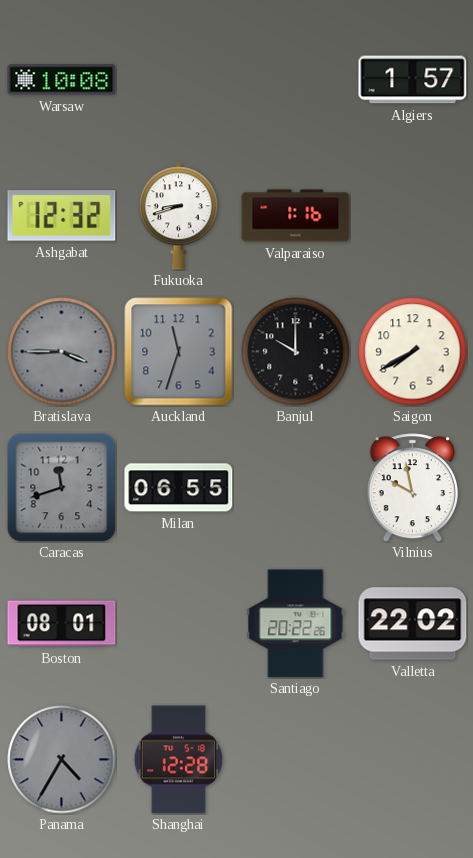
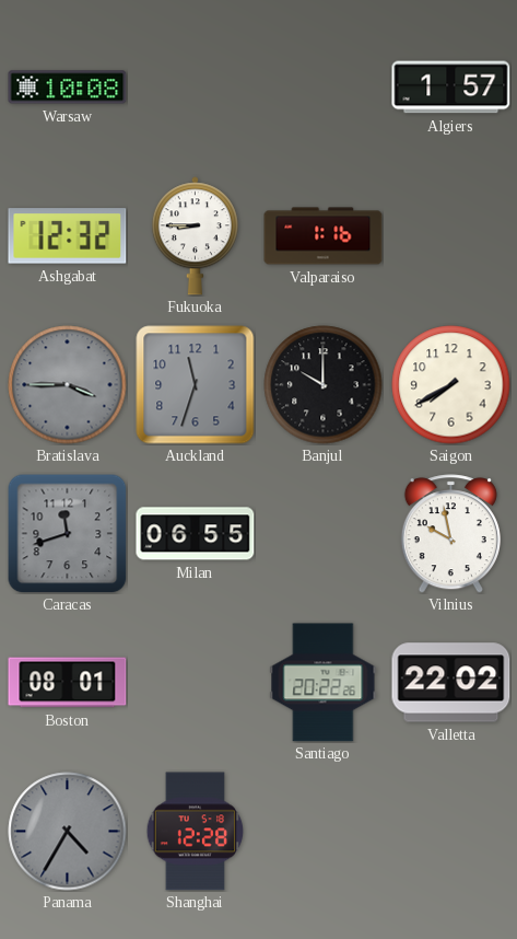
Fukuoka: 8:42 -> 8:45
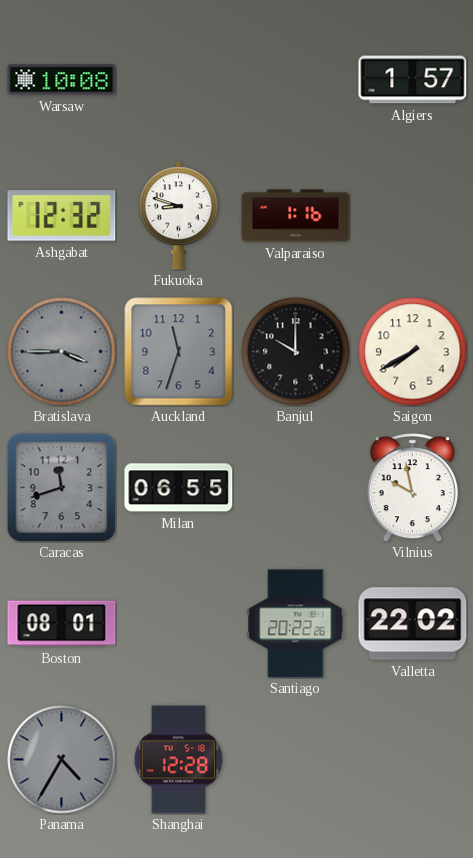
Fukuoka: 8:45 -> 8:48
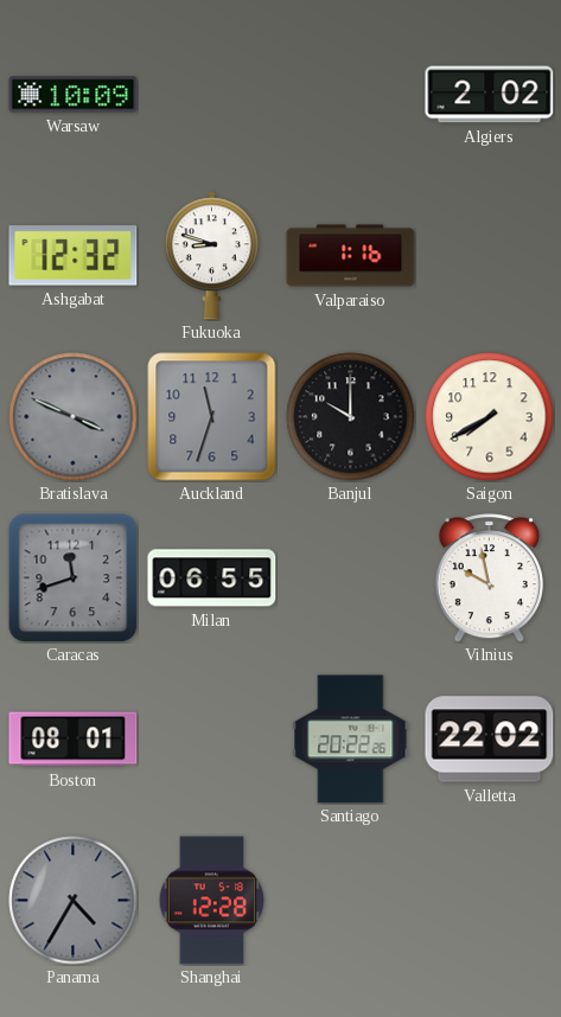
Warsaw: 10:08 -> 10:09
Algiers: 1:57 -> 2:02
Bratislava: 3:45 -> 3:49
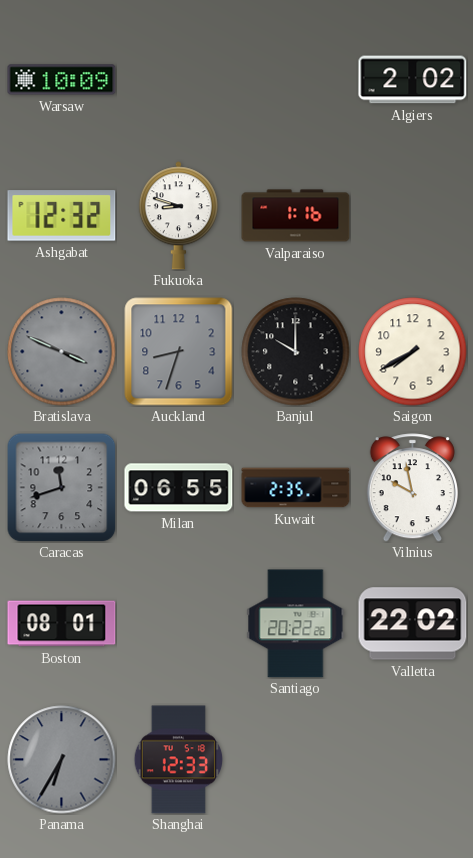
Auckland: 11:33 -> 8:33
Kuwait: none -> 2:35
Panama: 4:35 -> 6:35
Shanghai: 12:28 -> 12:33
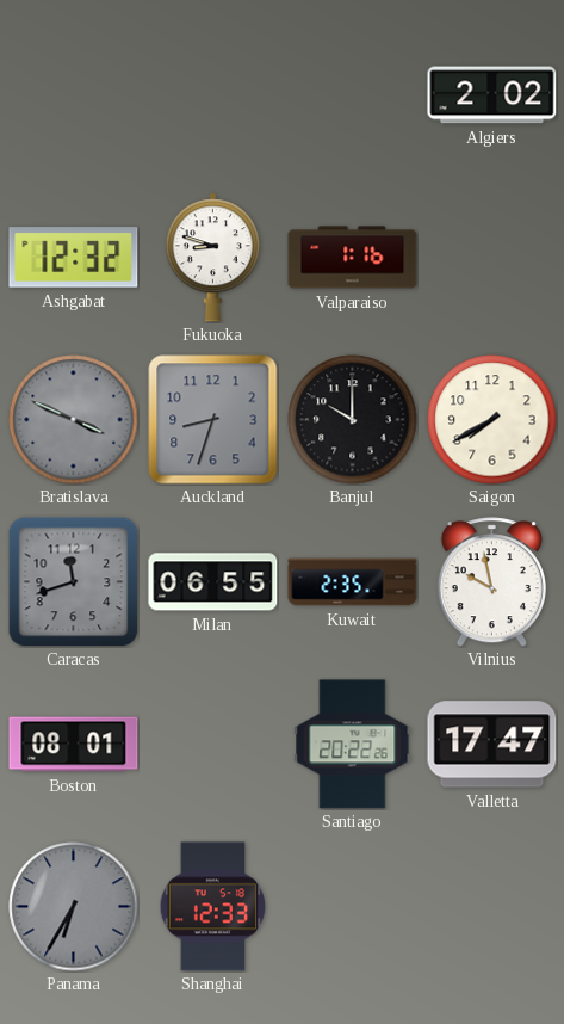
Warsaw: 10:09 -> none
Valletta: 22:02 -> 17:47
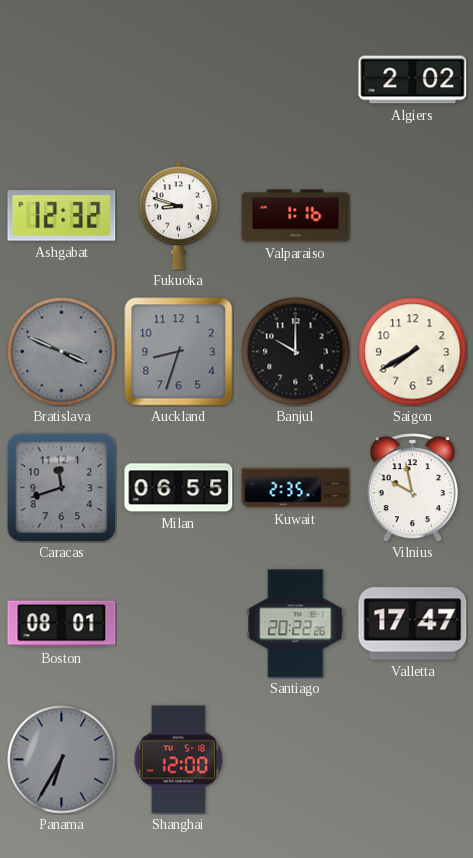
Shanghai: 12:33 -> 12:00
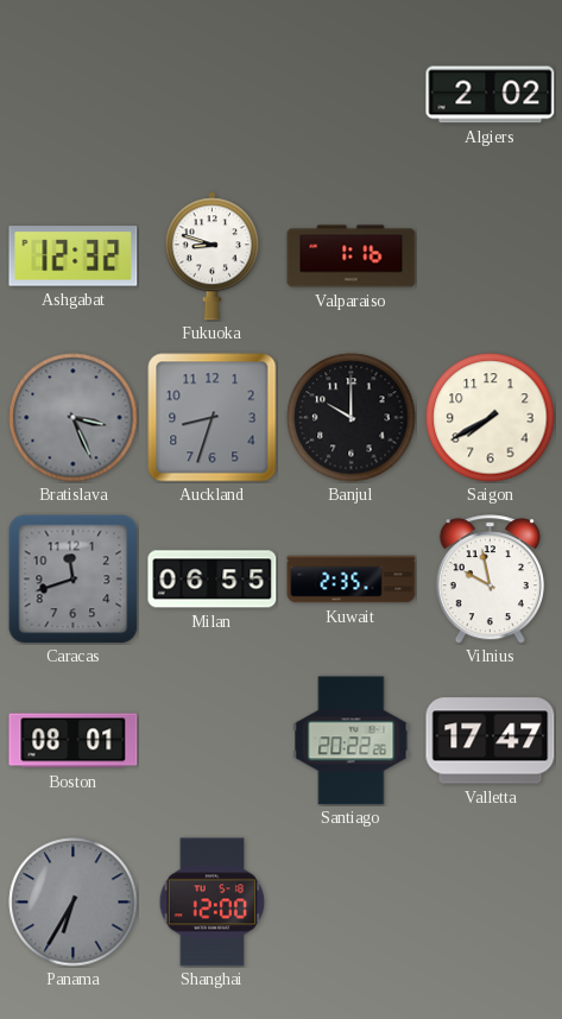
Bratislava: 3:49 -> 3:26
